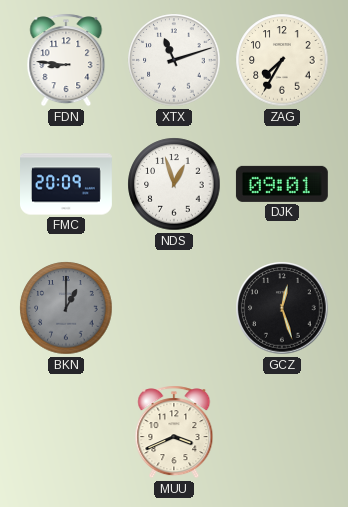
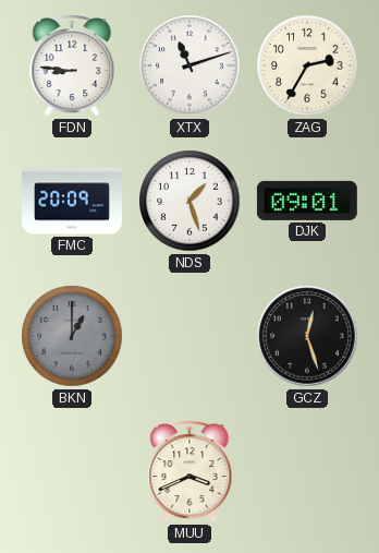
ZAG: 7:35 -> 2:35
NDS: 12:57 -> 1:27
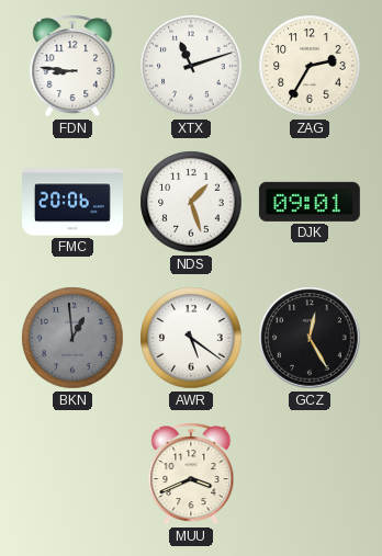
FMC: 20:09 -> 20:06
BKN: 1:00 -> 12:59
AWR: none -> 5:21
GCZ: 12:27 -> 12:25
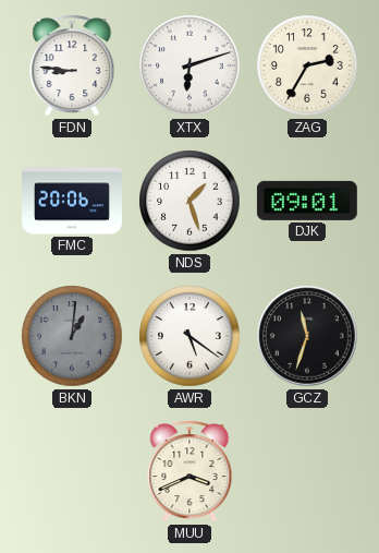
XTX: 11:12 -> 6:12
BKN: 12:59 -> 1:01
GCZ: 12:25 -> 11:33
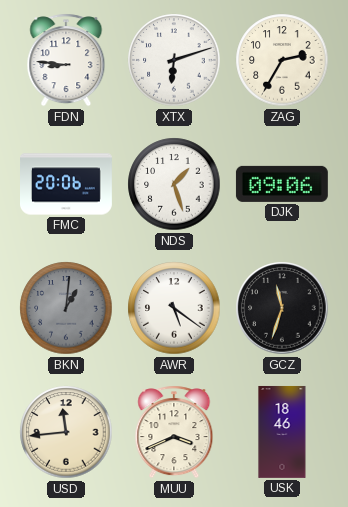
DJK: 09:01 -> 09:06
USD: none -> 11:44
USK: none -> 18:46
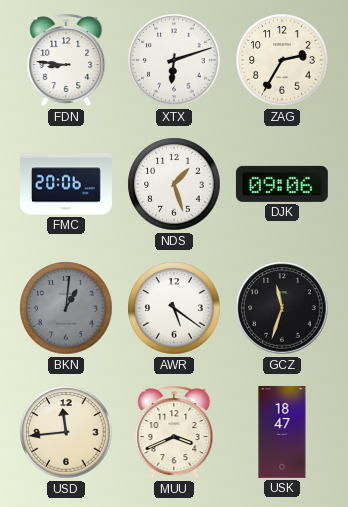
USK: 18:46 -> 18:47
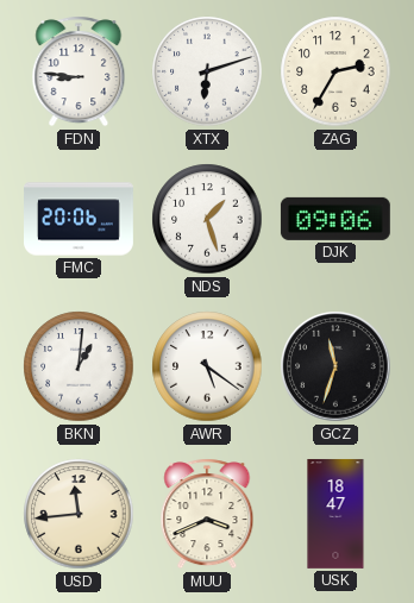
BKN dial: grey -> white
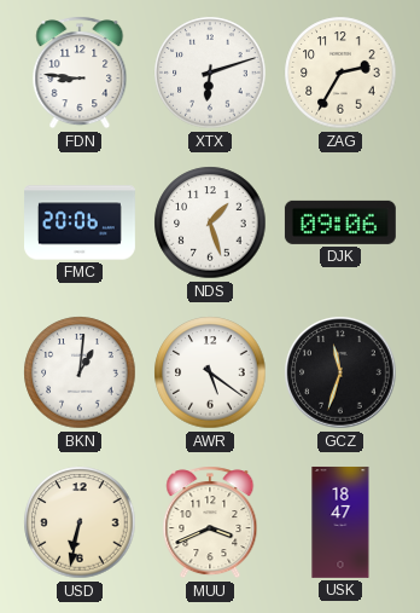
USD: 11:44 -> 6:32
